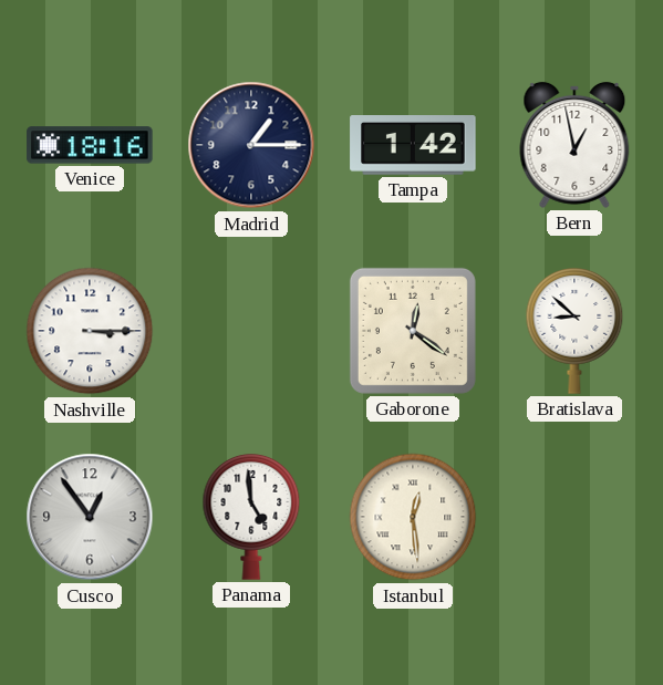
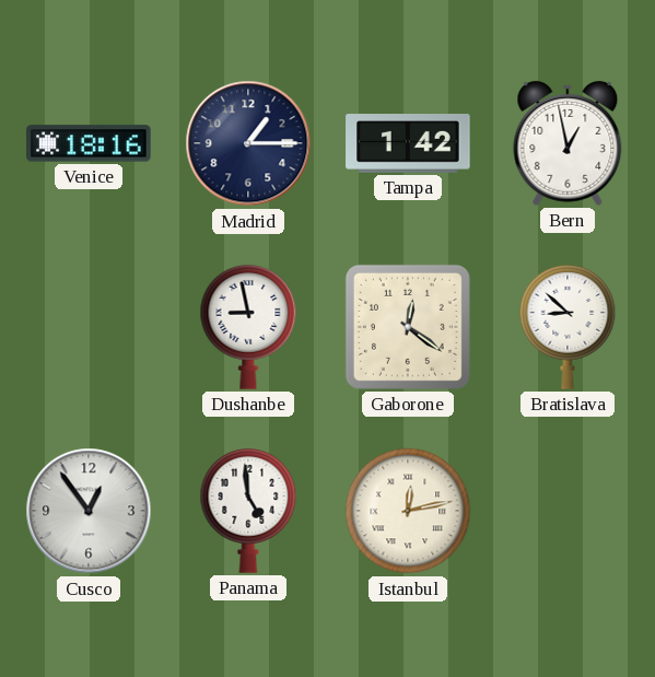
Nashville: 3:15 -> none
Dushanbe: none -> 8:58
Istanbul: 12:29 -> 12:13
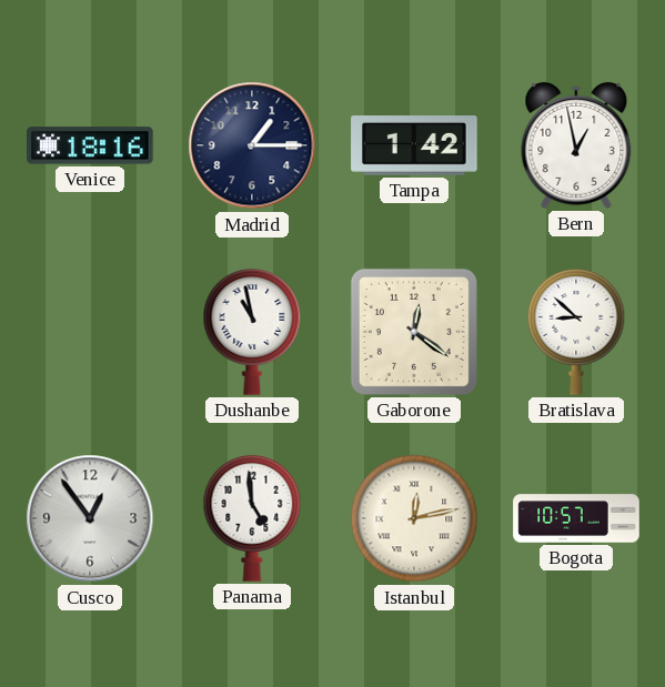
Dushanbe: 8:58 -> 10:58
Bogota: none -> 10:57
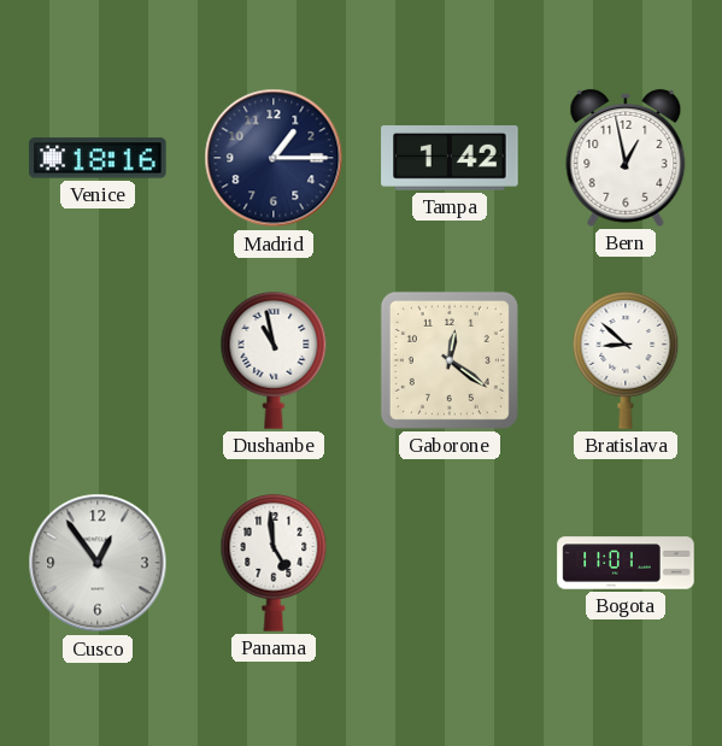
Istanbul: 12:13 -> none
Bogota: 10:57 -> 11:01
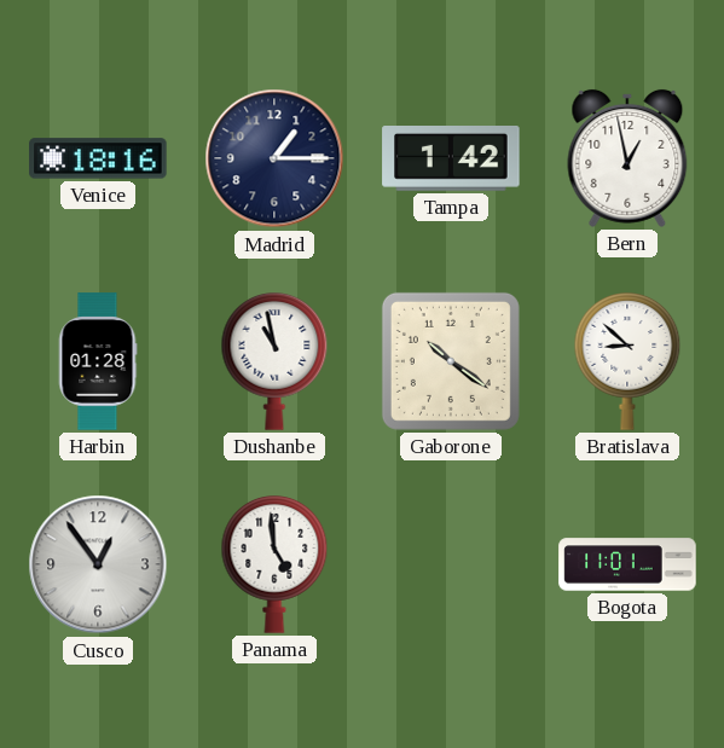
Harbin: none -> 01:28
Gaborone: 12:21 -> 10:21
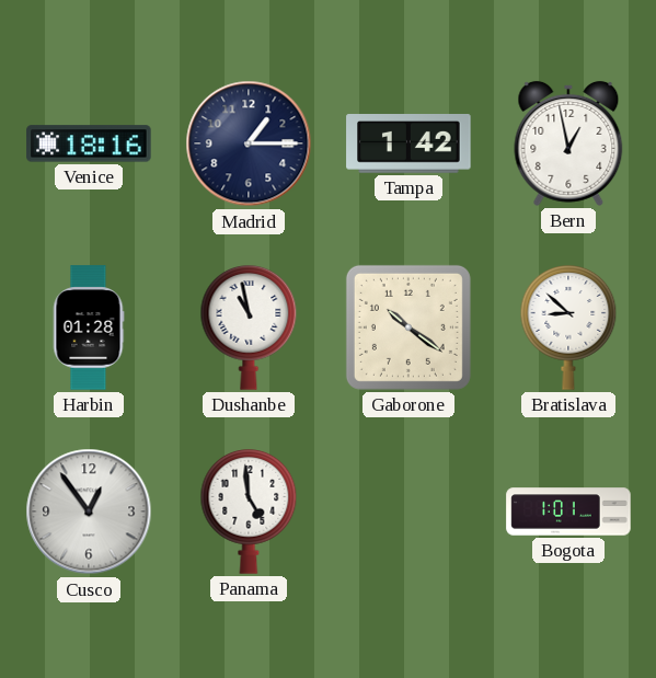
Bogota: 11:01 -> 1:01
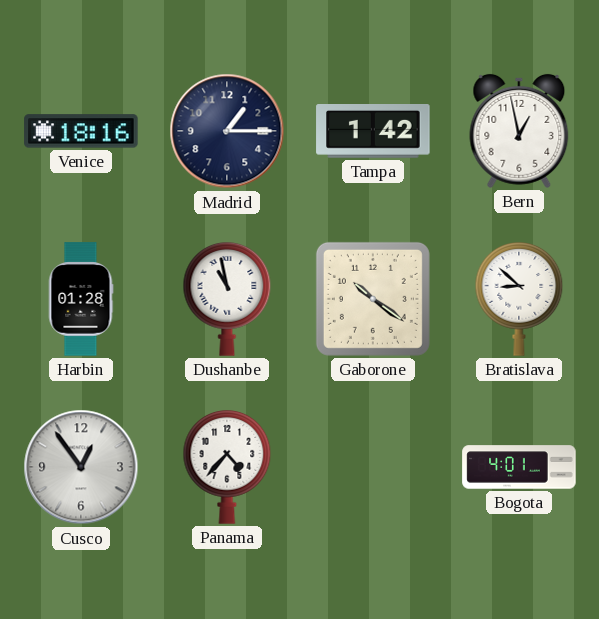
Panama: 4:59 -> 4:37
Bogota: 1:01 -> 4:01
